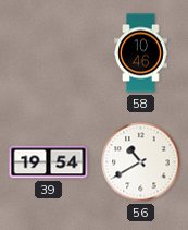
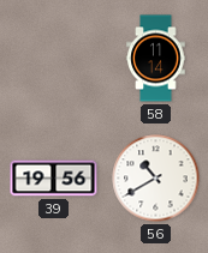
58: 10:46 -> 11:14
39: 19:54 -> 19:56
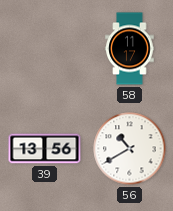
58: 11:14 -> 11:17
39: 19:56 -> 13:56
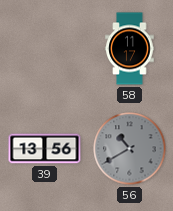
56 dial: white -> grey
